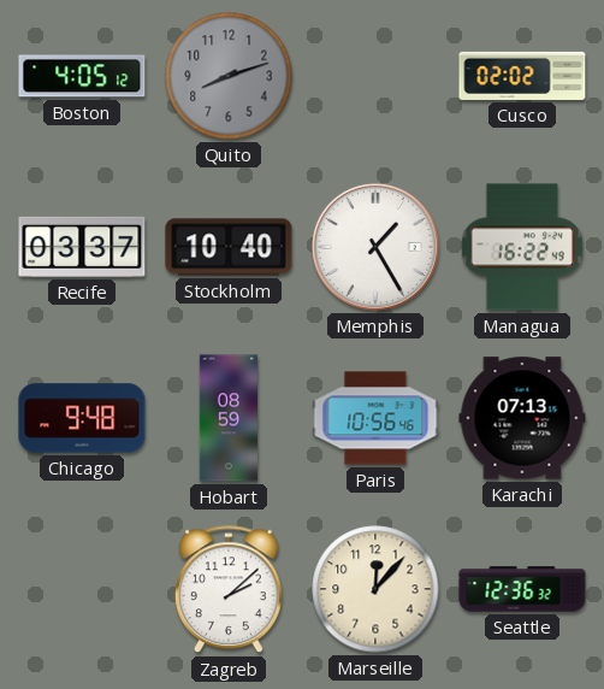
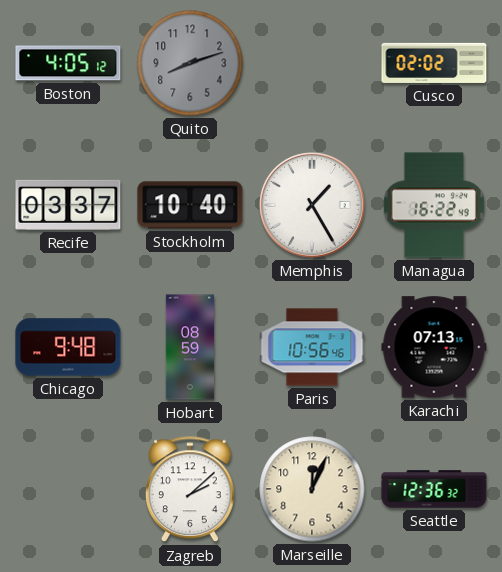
Marseille: 12:07 -> 12:04
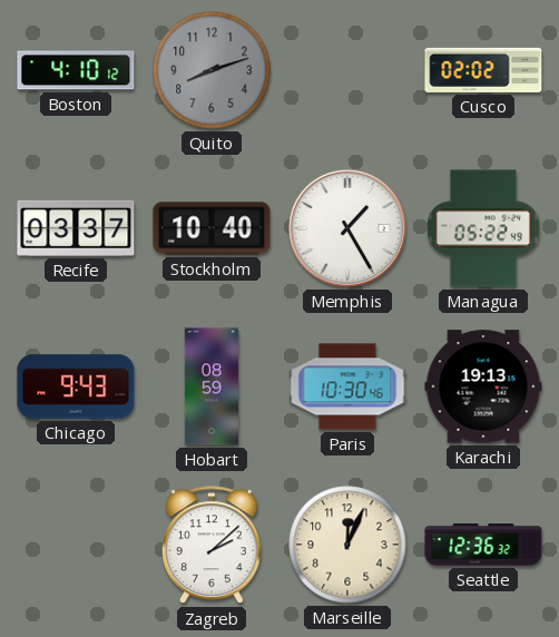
Boston: 4:05 -> 4:10
Managua: 16:22 -> 05:22
Chicago: 9:48 -> 9:43
Paris: 10:56 -> 10:30
Karachi: 07:13 -> 19:13
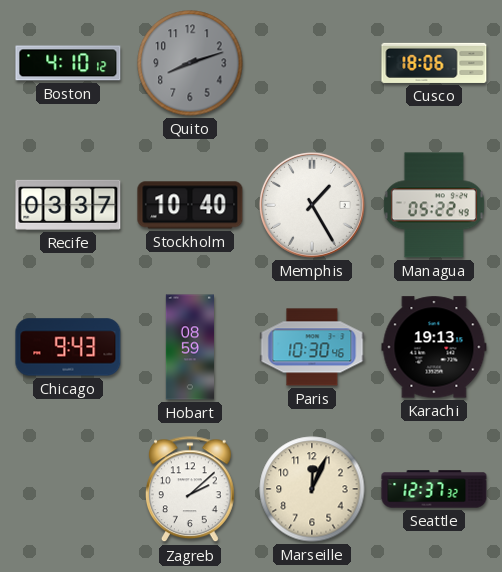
Cusco: 02:02 -> 18:06
Seattle: 12:36 -> 12:37
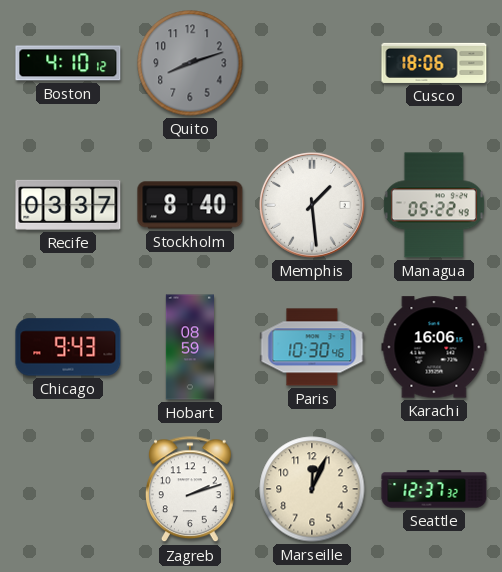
Stockholm: 10:40 -> 8:40
Memphis: 1:25 -> 1:29
Karachi: 19:13 -> 16:06
Zagreb: 2:08 -> 2:12
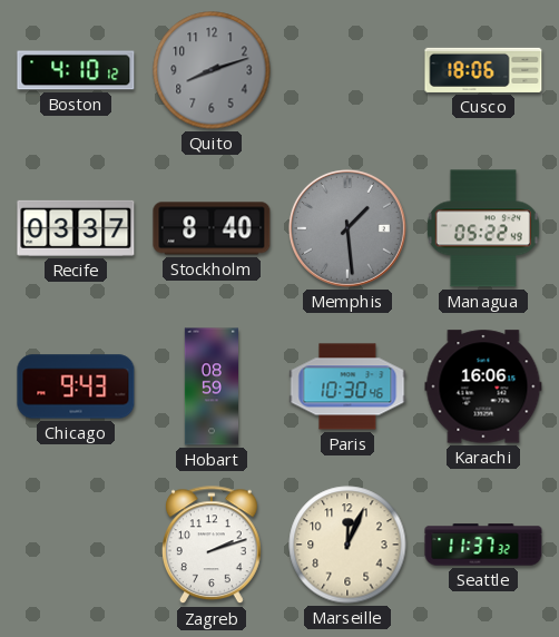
Memphis dial: white -> grey
Seattle: 12:37 -> 11:37
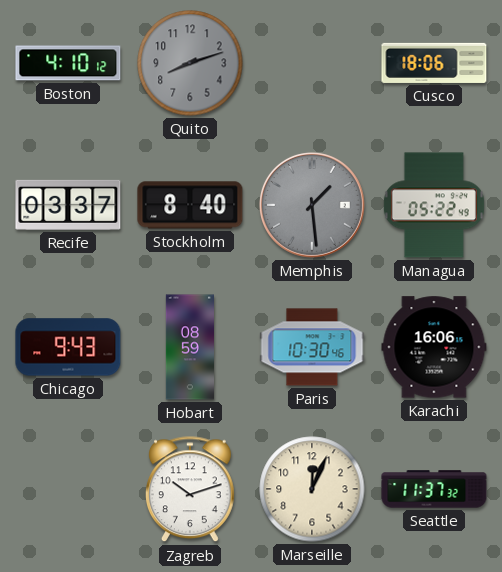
Zagreb: 2:12 -> 10:12
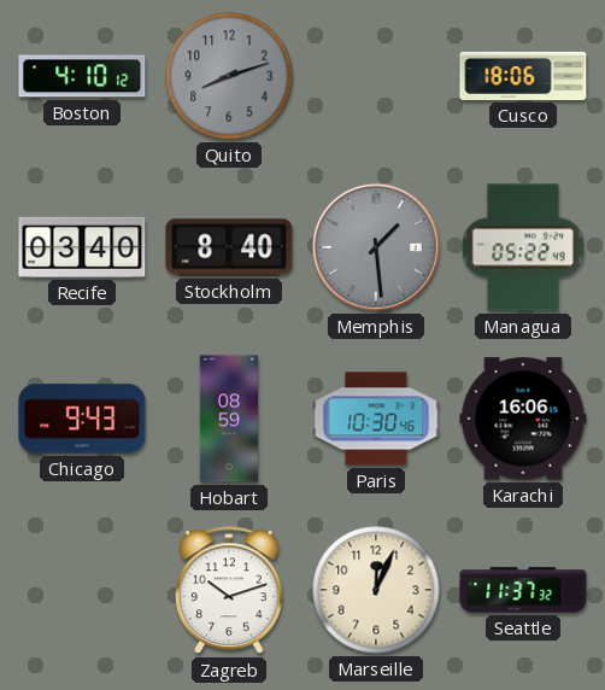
Recife: 03:37 -> 03:40
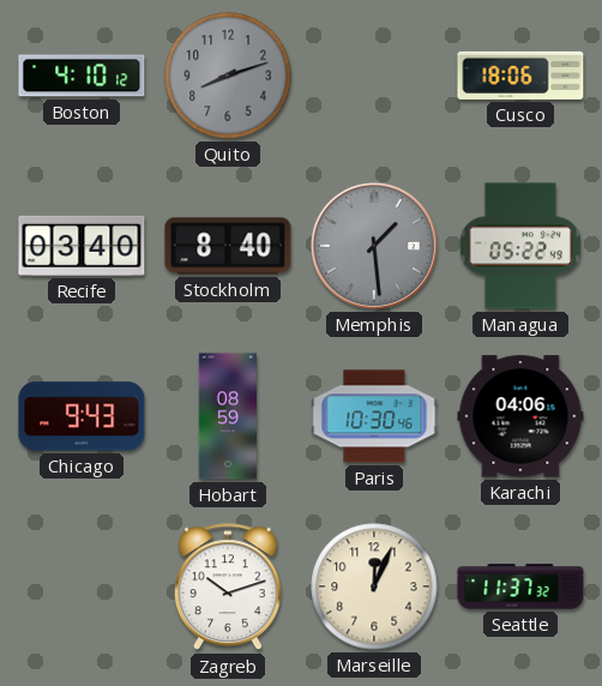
Karachi: 16:06 -> 04:06
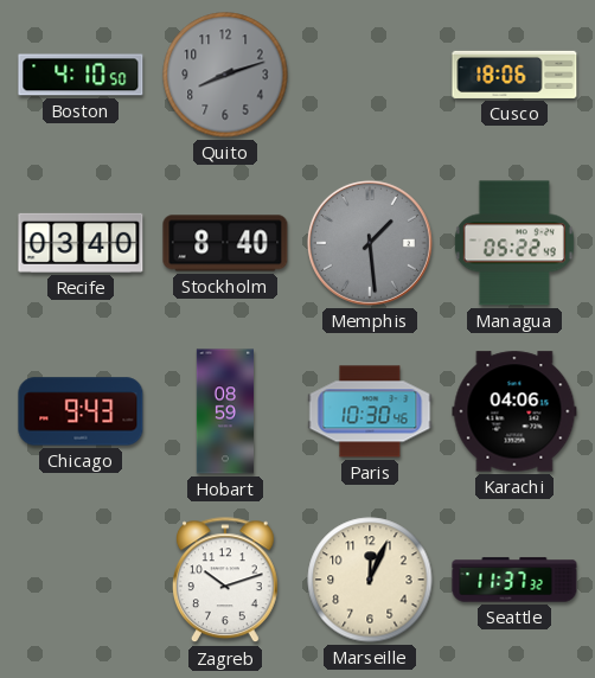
Boston: 4:10:12 -> 4:10:50
